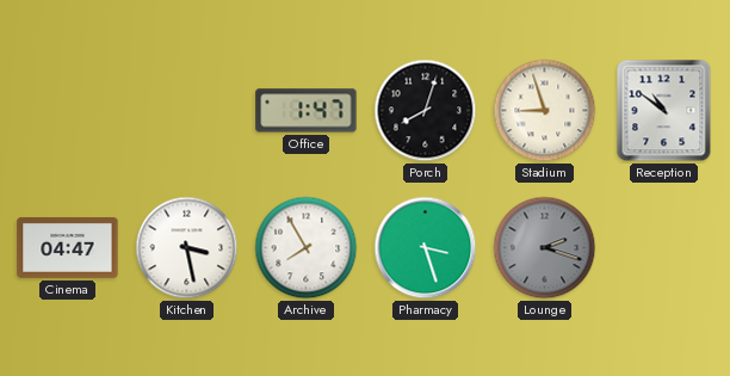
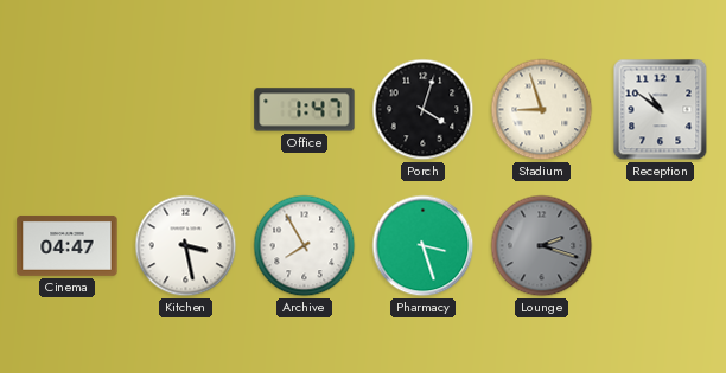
Porch: 8:03 -> 4:03
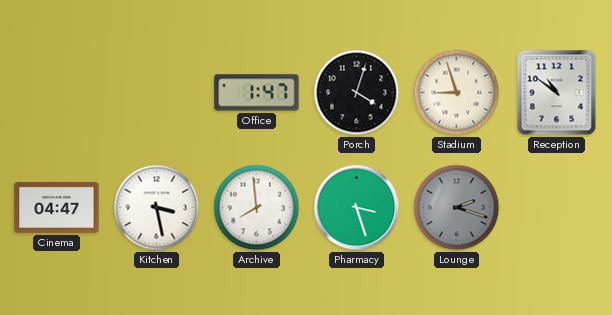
Archive: 7:55 -> 7:59
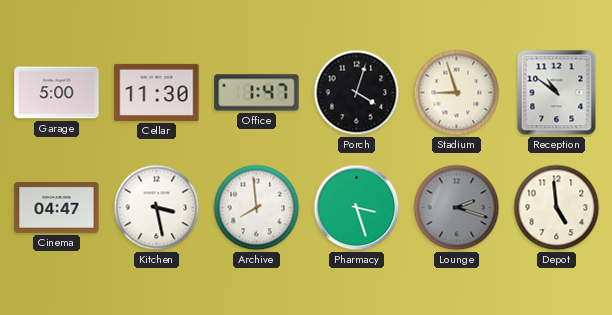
Garage: none -> 5:00
Cellar: none -> 11:30
Depot: none -> 4:59
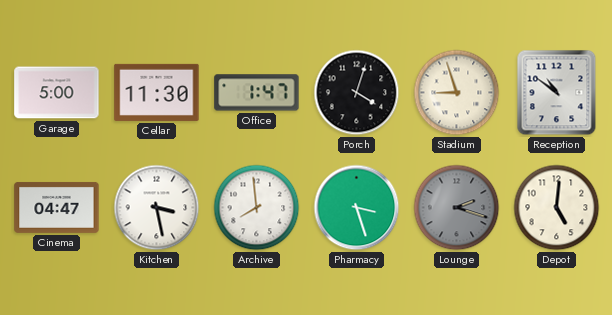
Depot: 4:59 -> 5:01
